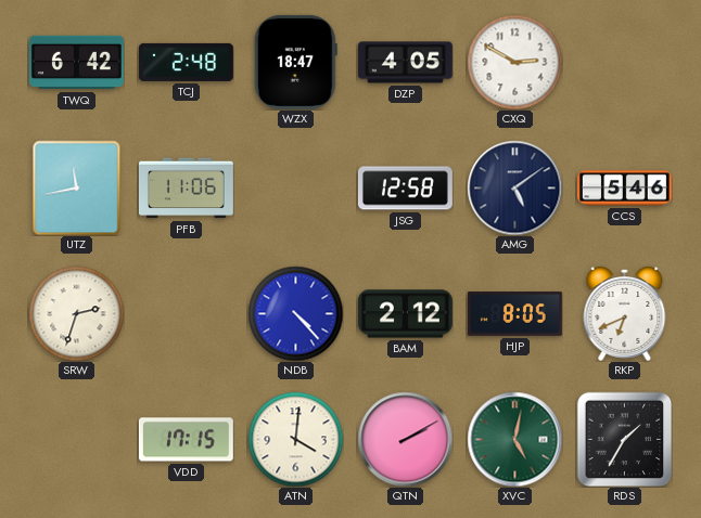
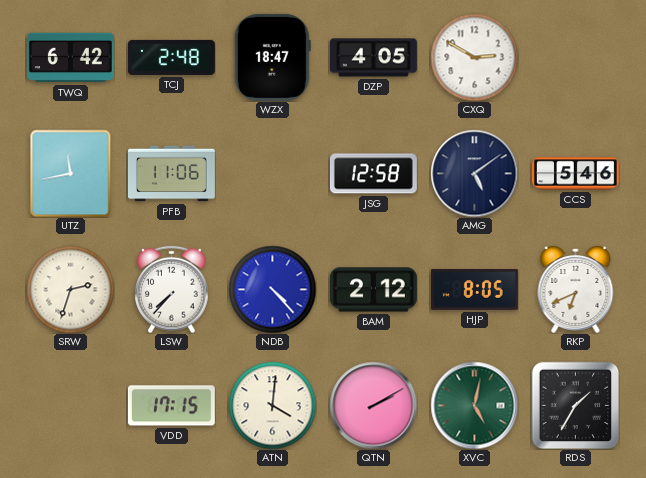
LSW: none -> 7:37
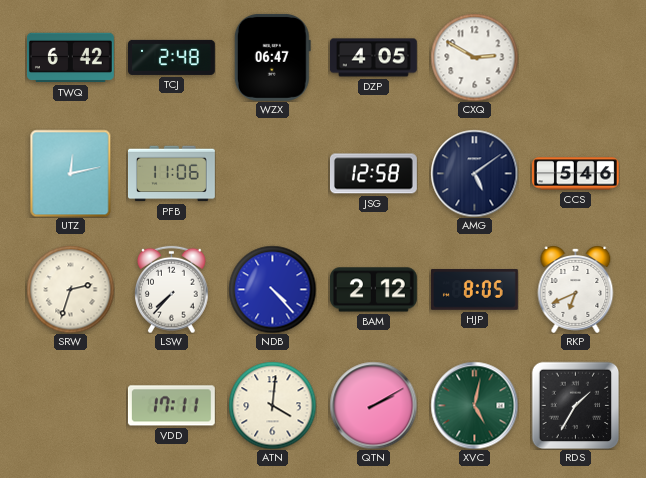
WZX: 18:47 -> 06:47
UTZ: 11:43 -> 12:13
VDD: 17:15 -> 17:11
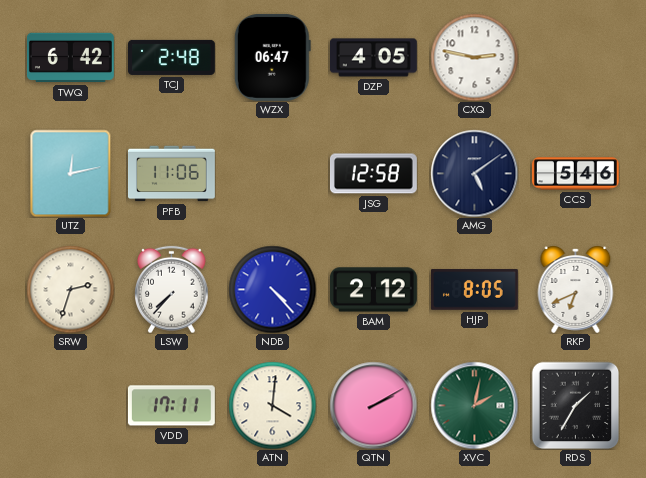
CXQ: 2:50 -> 2:47
XVC: 5:02 -> 2:02
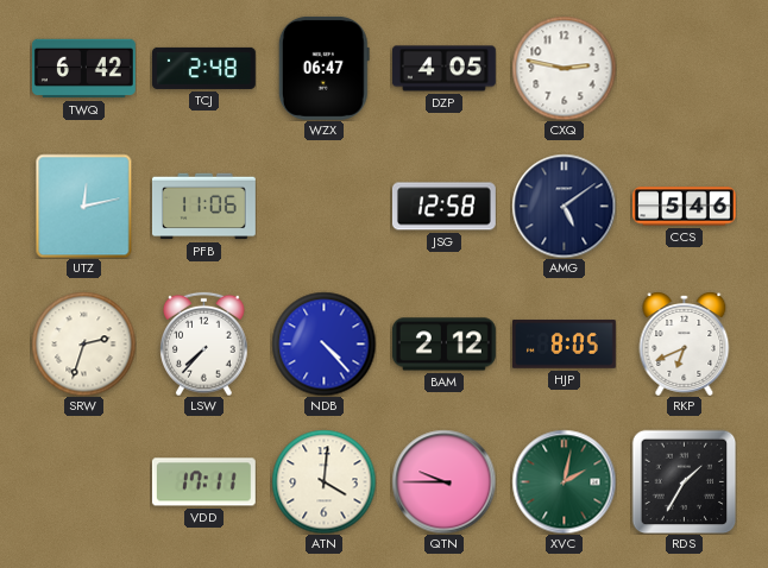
QTN: 2:10 -> 9:45
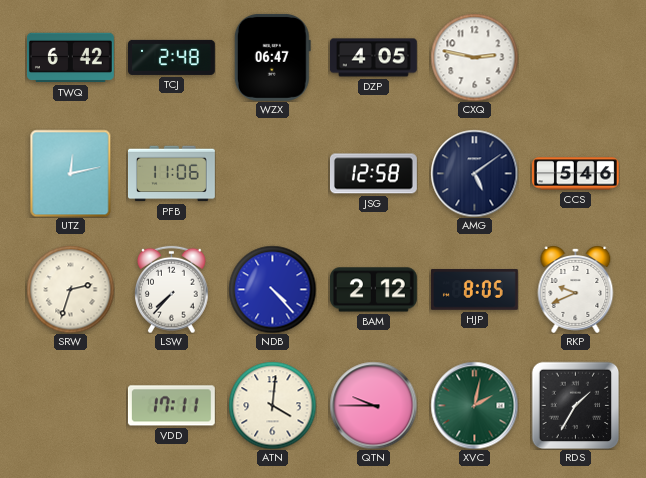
RKP: 6:41 -> 9:41
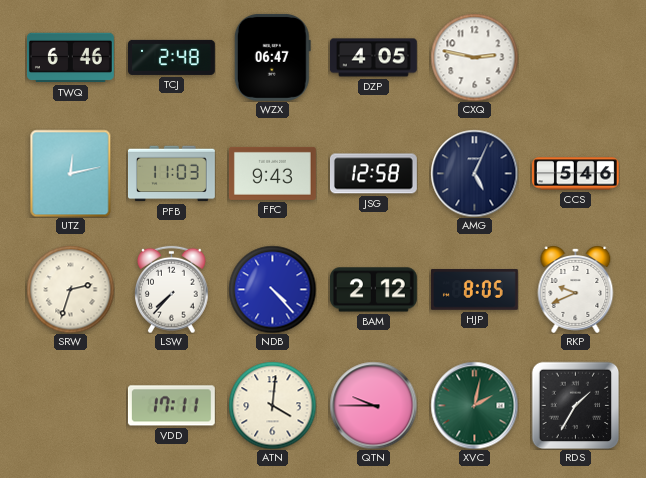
TWQ: 6:42 -> 6:46
PFB: 11:06 -> 11:03
FFC: none -> 9:43
AMG: 5:09 -> 5:04
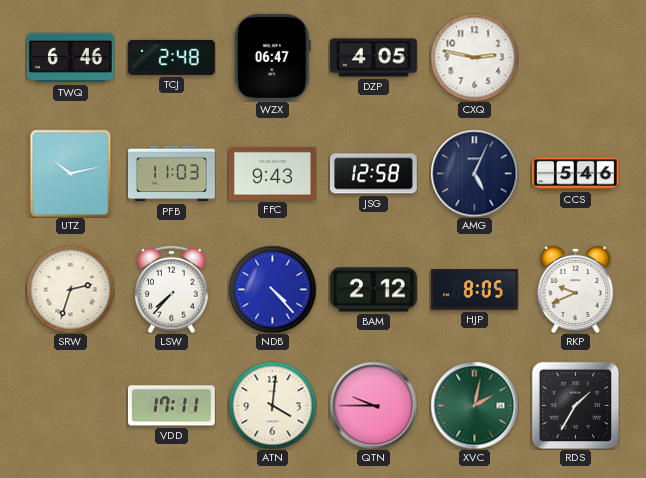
UTZ: 12:13 -> 10:13
